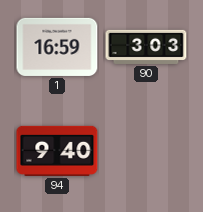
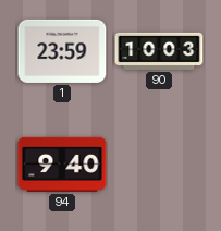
1: 16:59 -> 23:59
90: 3:03 -> 10:03
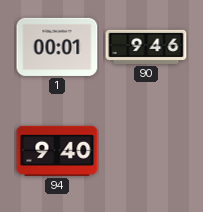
1: 23:59 -> 00:01
90: 10:03 -> 9:46
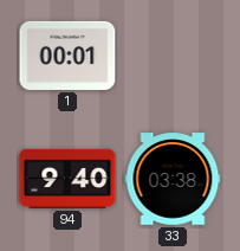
90: 9:46 -> none
33: none -> 03:38
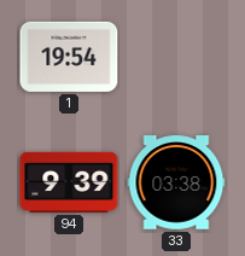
1: 00:01 -> 19:54
94: 9:40 -> 9:39
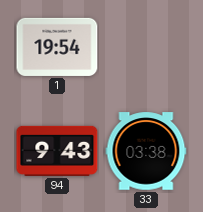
94: 9:39 -> 9:43
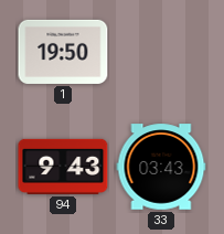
1: 19:54 -> 19:50
33: 03:38 -> 03:43
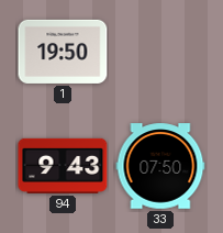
33: 03:43 -> 07:50
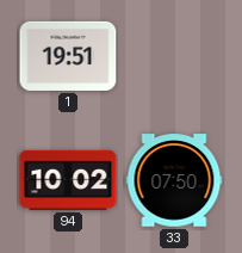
1: 19:50 -> 19:51
94: 9:43 -> 10:02
